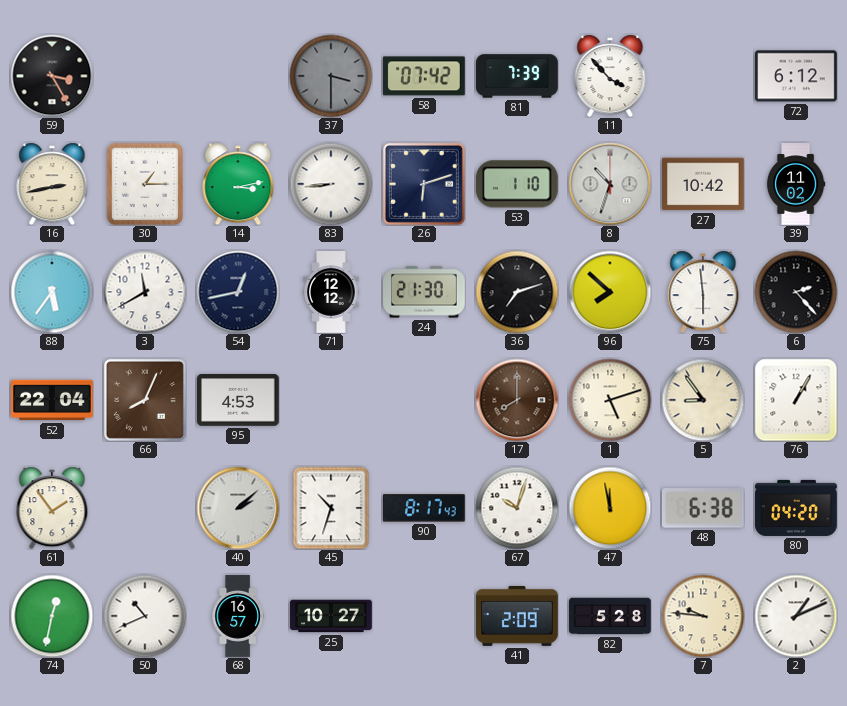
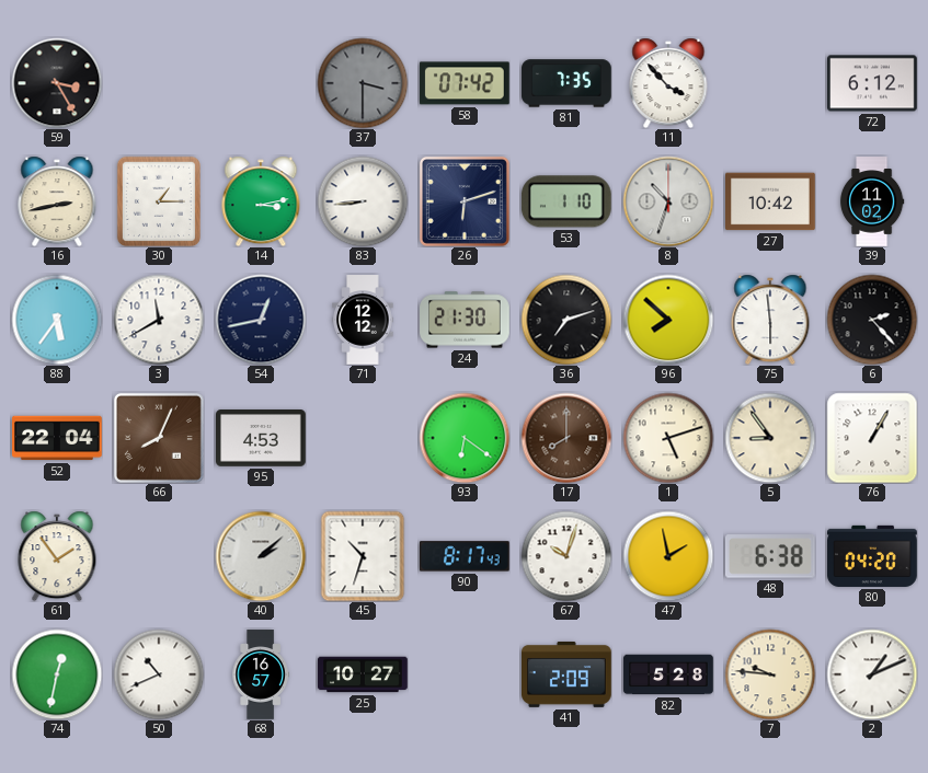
81: 7:39 -> 7:35
93: none -> 6:21
47: 11:58 -> 1:58
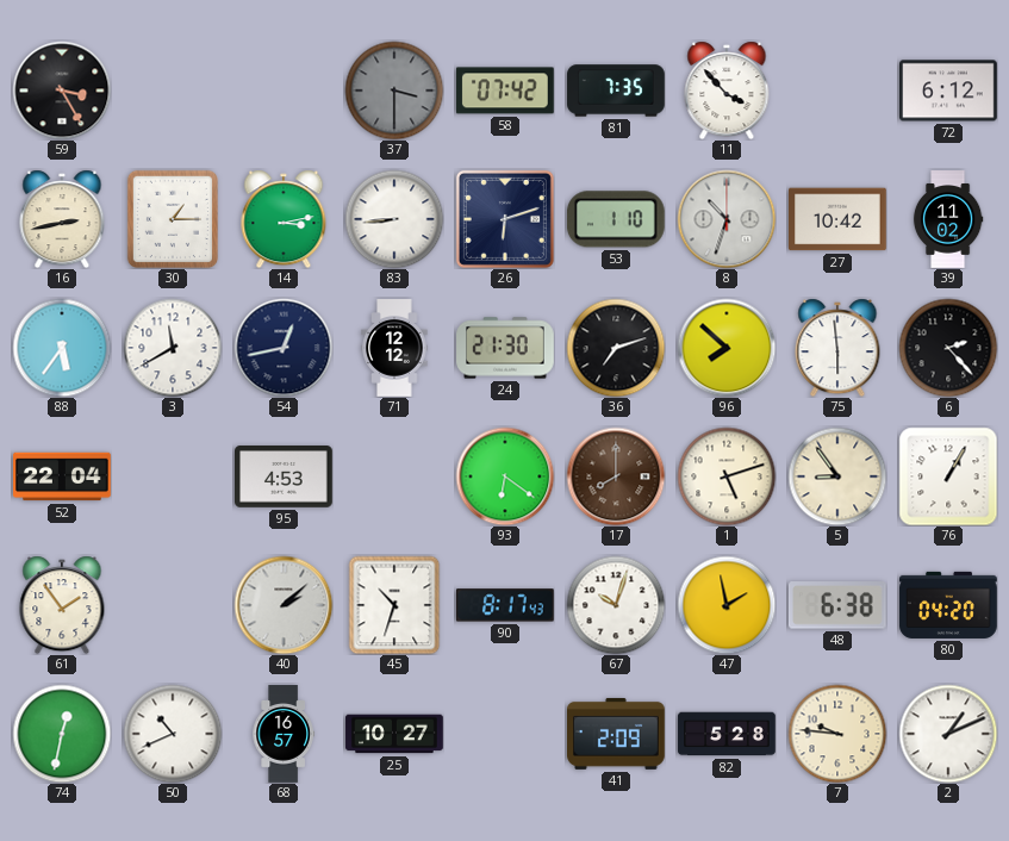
66: 8:04 -> none
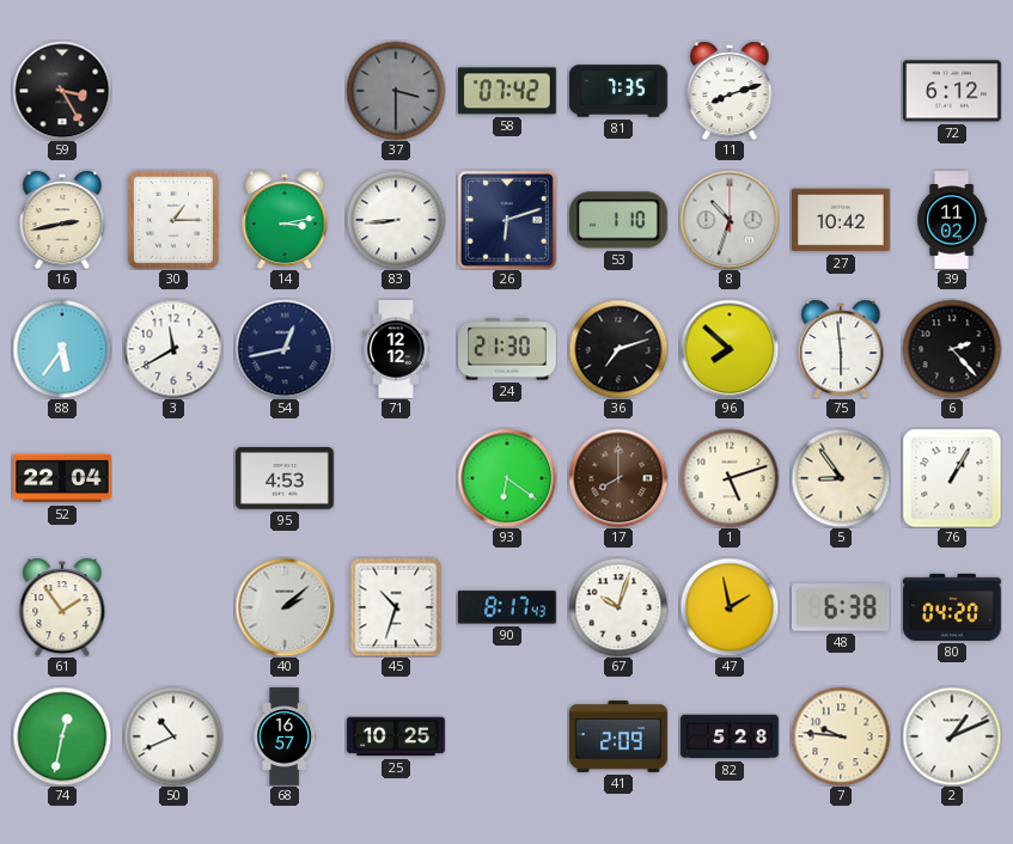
11: 3:53 -> 8:12
25: 10:27 -> 10:25
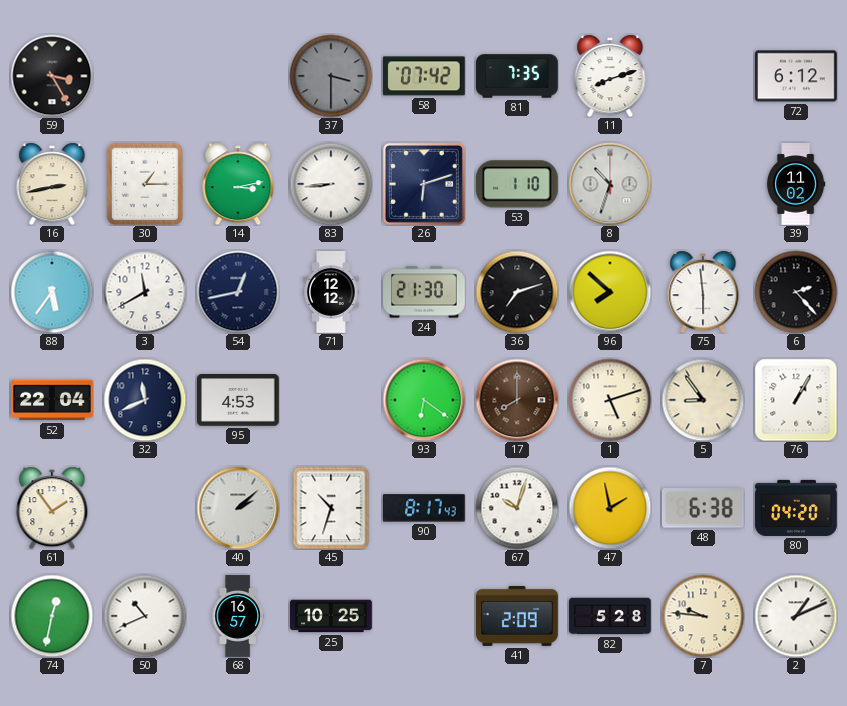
27: 10:42 -> none
32: none -> 11:41
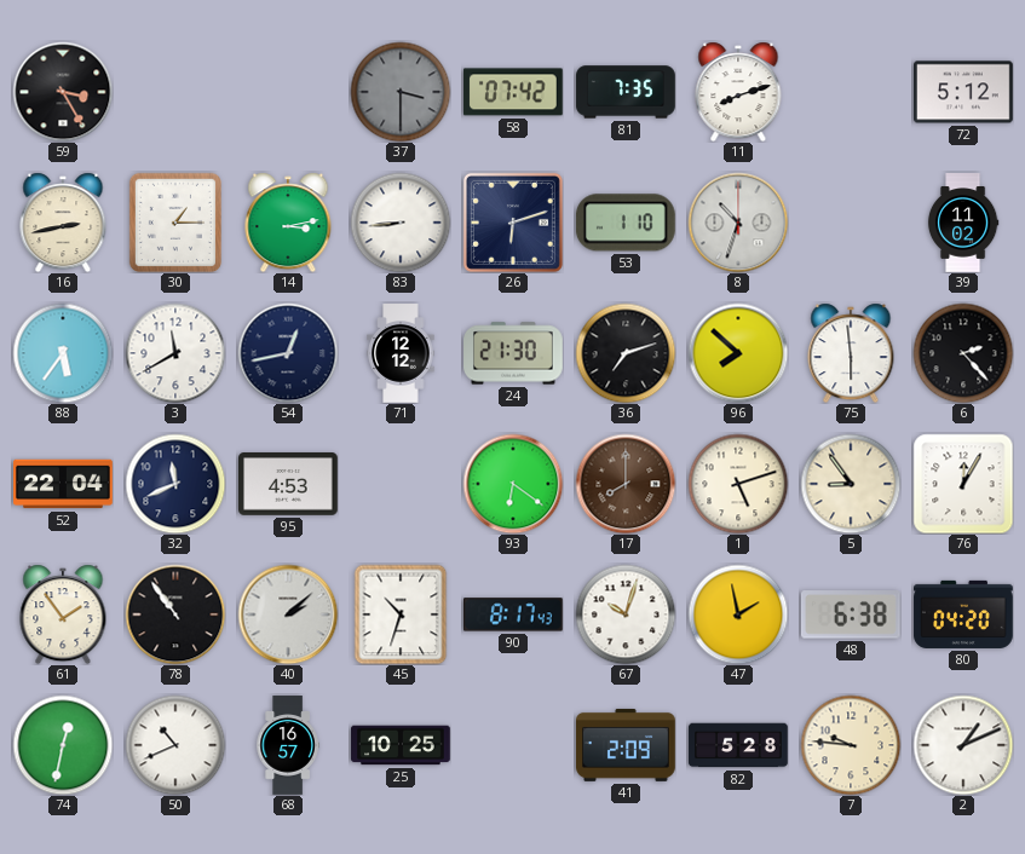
72: 6:12 -> 5:12
76: 1:05 -> 12:05
78: none -> 10:54
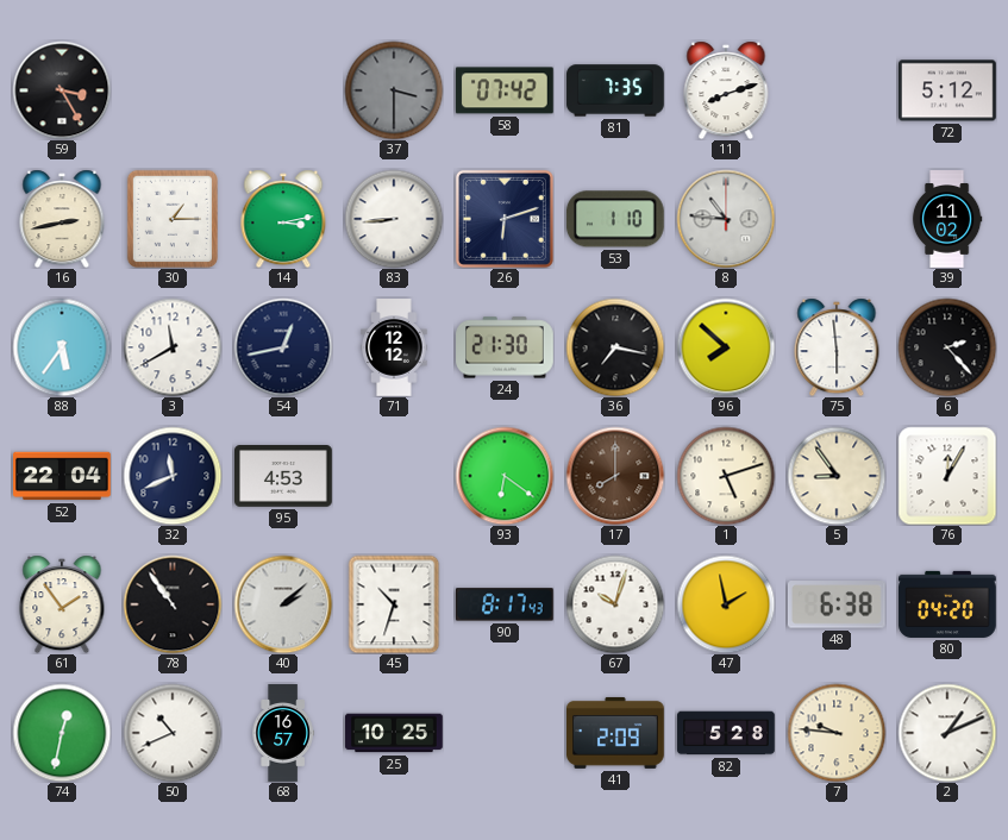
8: 10:33 -> 10:46
36: 7:12 -> 7:17
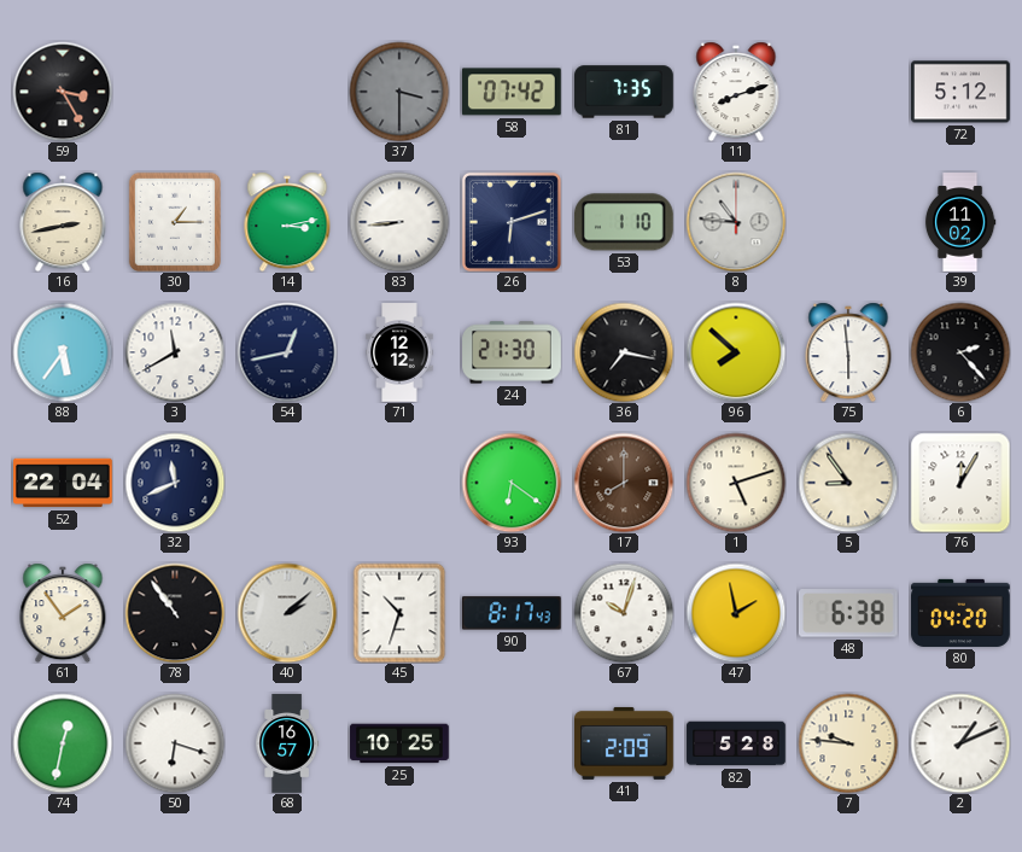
95: 4:53 -> none
50: 10:41 -> 6:18
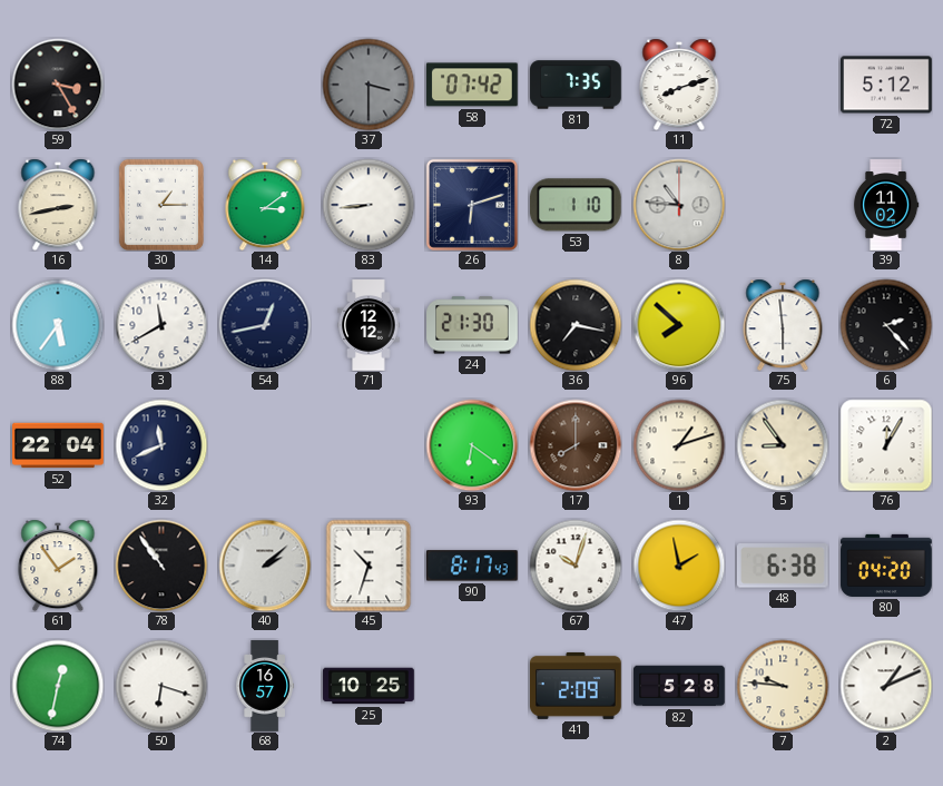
14: 3:13 -> 3:09
1: 5:12 -> 1:12
